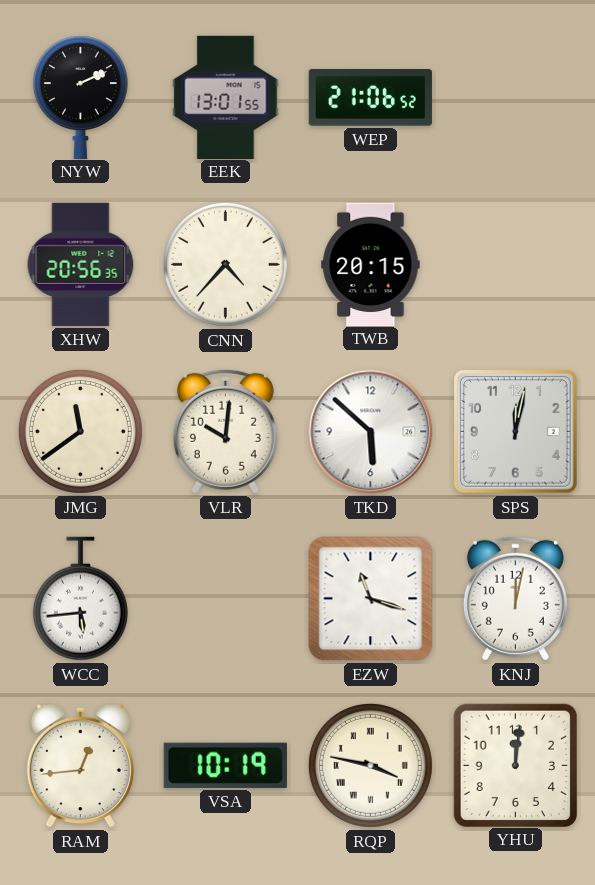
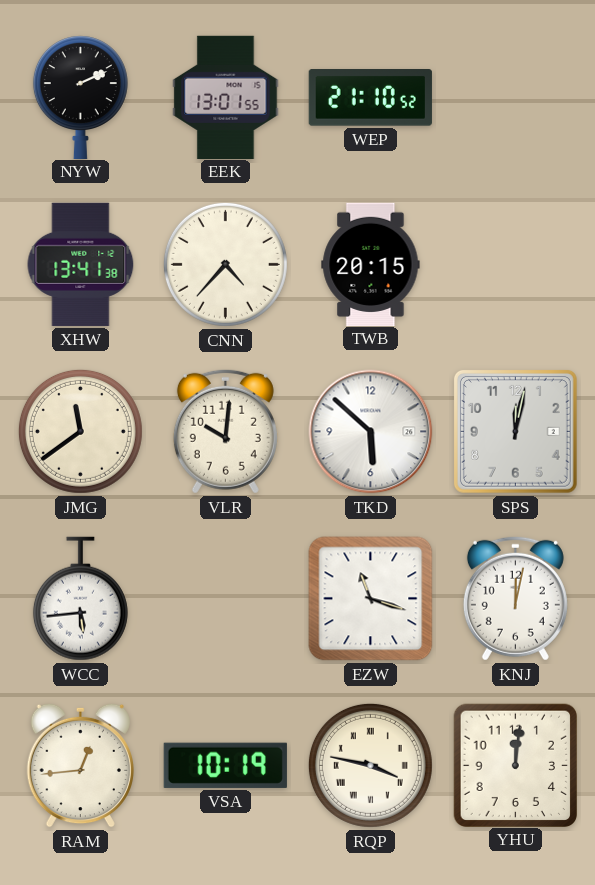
WEP: 21:06 -> 21:10
XHW: 20:56 -> 13:41
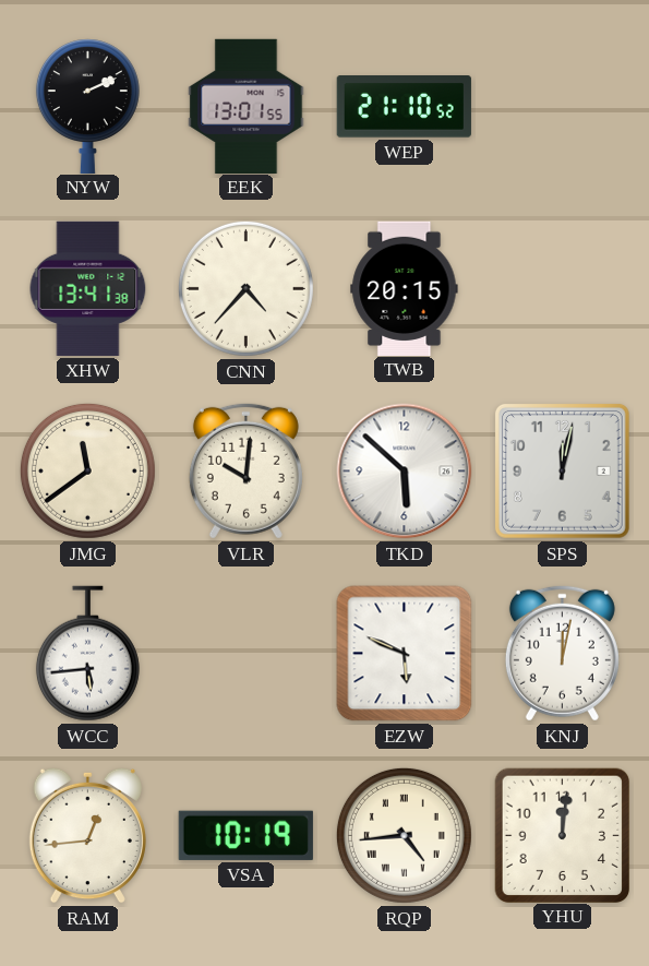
EZW: 11:18 -> 5:49
RQP: 3:47 -> 4:44
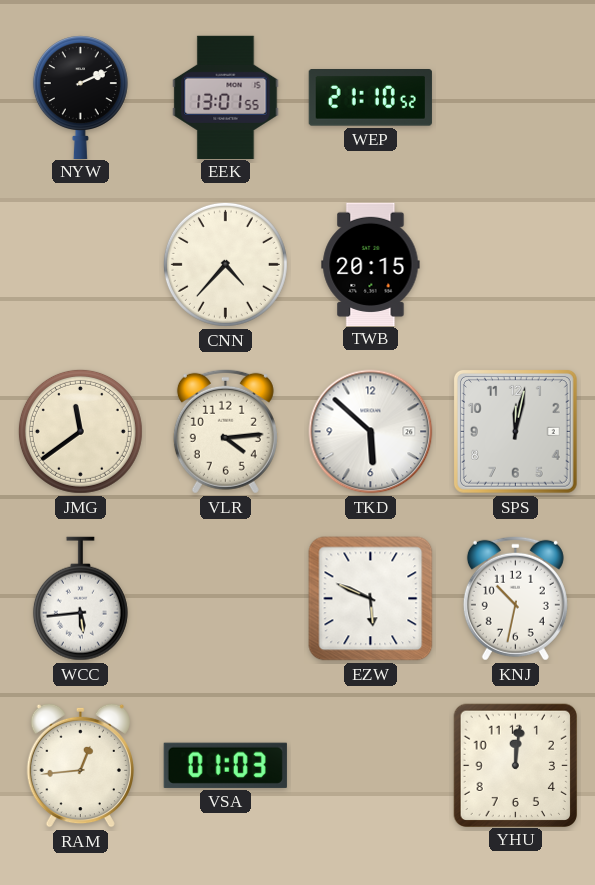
XHW: 13:41 -> none
VLR: 10:01 -> 4:14
KNJ: 12:02 -> 10:32
VSA: 10:19 -> 01:03
RQP: 4:44 -> none
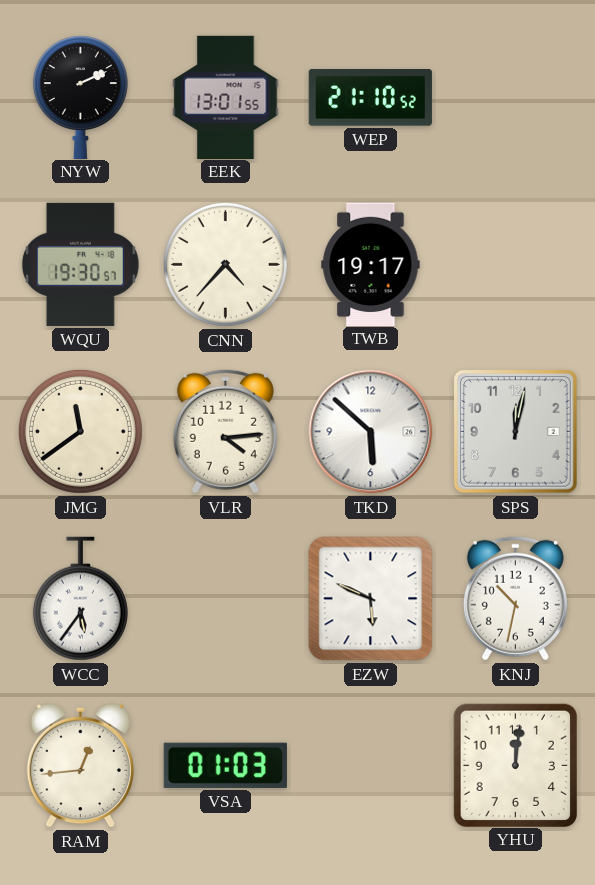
WQU: none -> 19:30
TWB: 20:15 -> 19:17
WCC: 5:44 -> 5:36
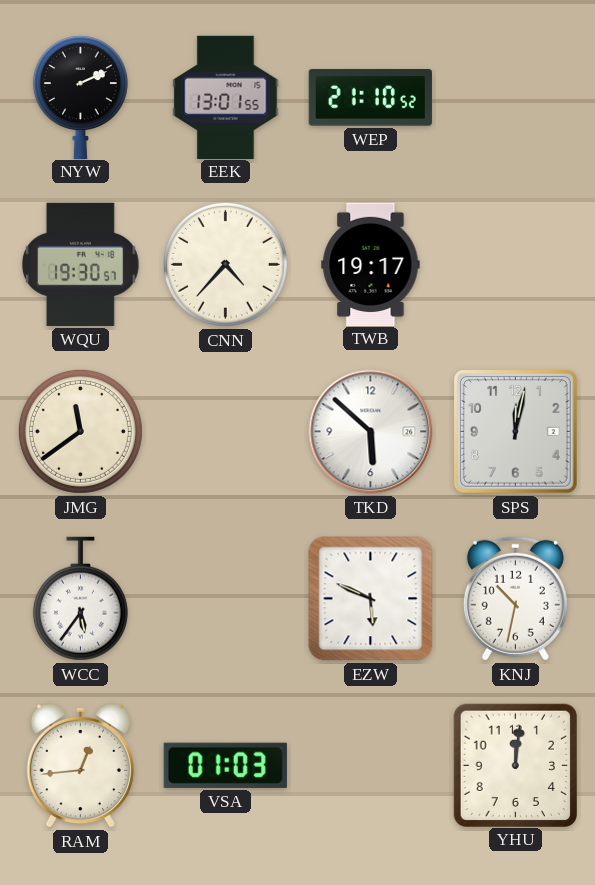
VLR: 4:14 -> none
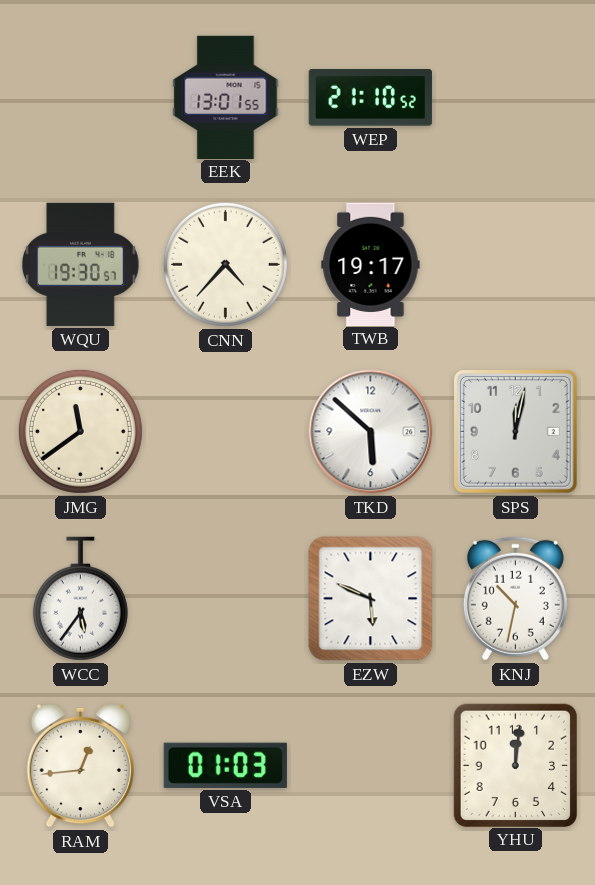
NYW: 2:11 -> none
